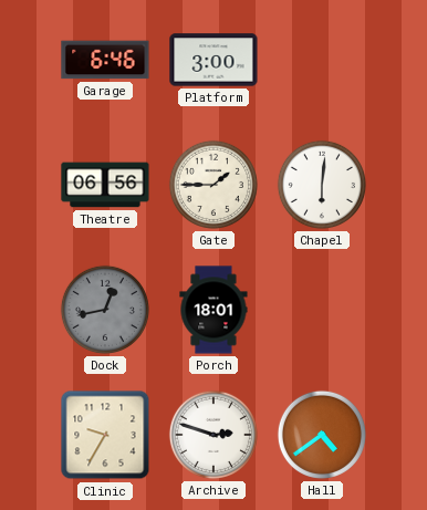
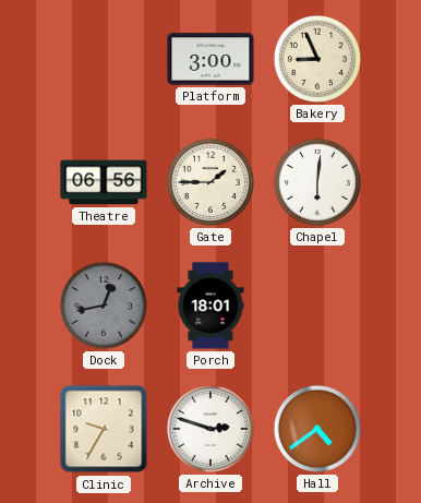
Garage: 6:46 -> none
Bakery: none -> 8:56
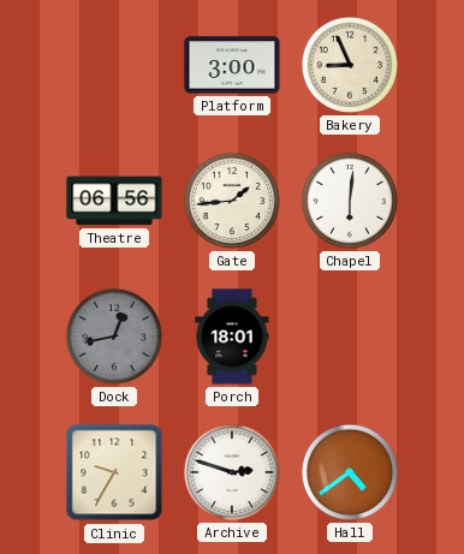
Gate: 1:45 -> 1:44
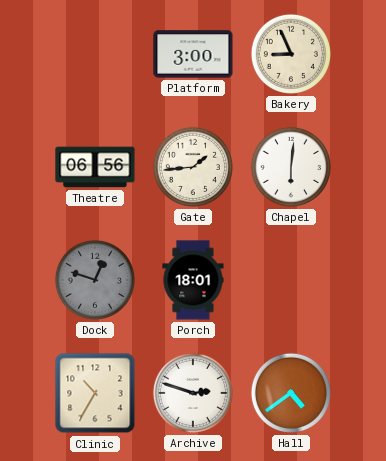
Dock: 12:43 -> 12:48
Clinic: 9:35 -> 10:35
